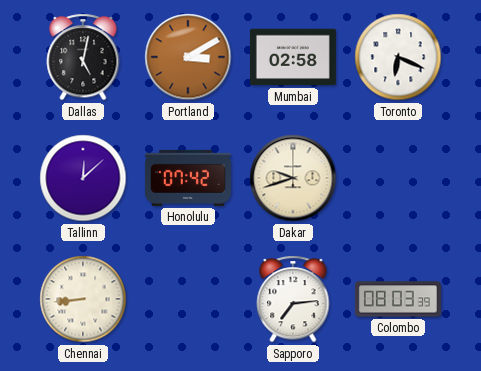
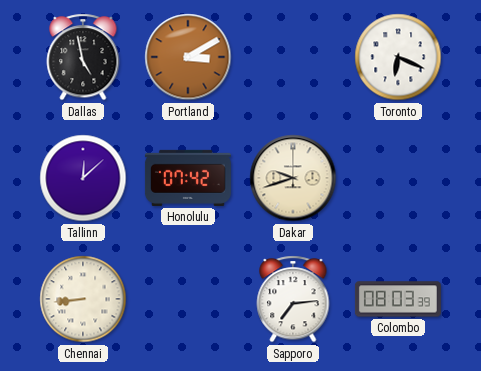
Dallas: 5:02 -> 4:58
Mumbai: 02:58 -> none
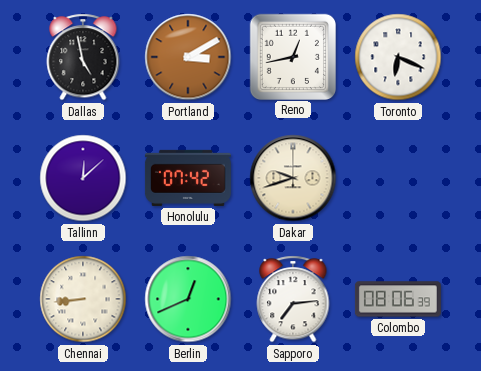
Reno: none -> 12:43
Berlin: none -> 12:41
Colombo: 08:03 -> 08:06
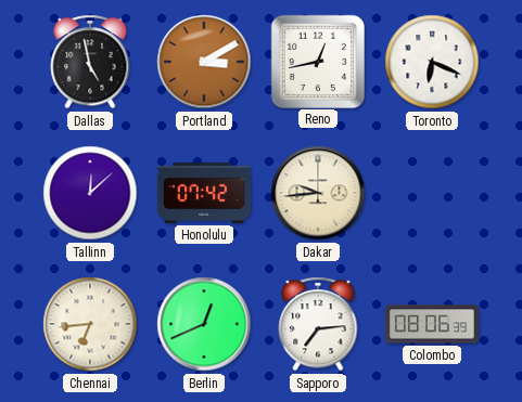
Dakar: 9:42 -> 9:44
Chennai: 8:44 -> 6:44
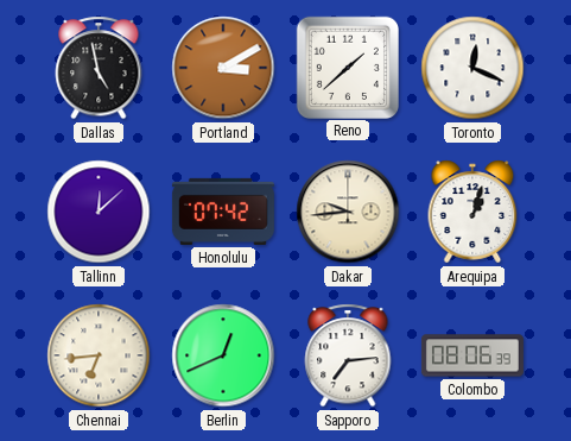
Reno: 12:43 -> 1:38
Toronto: 6:19 -> 12:19
Arequipa: none -> 1:03
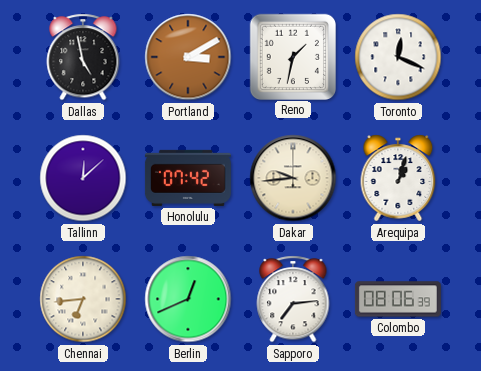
Reno: 1:38 -> 1:32
